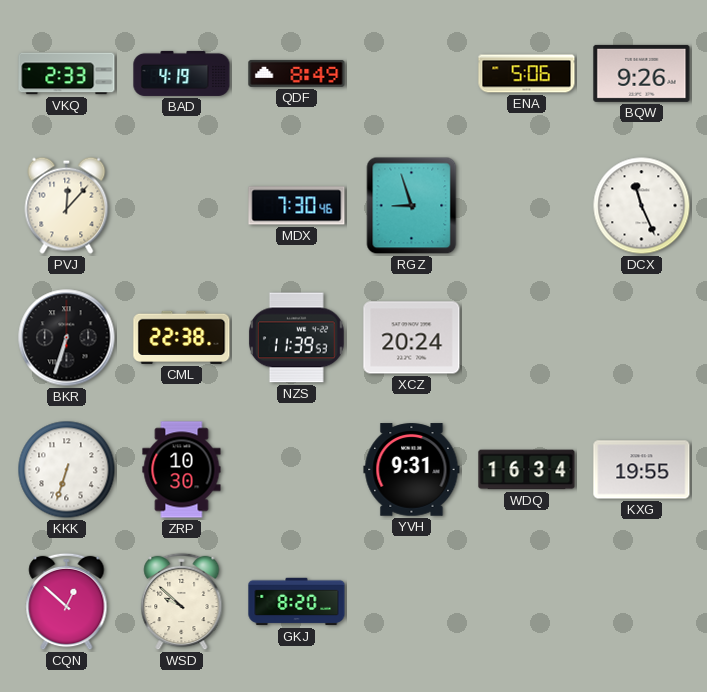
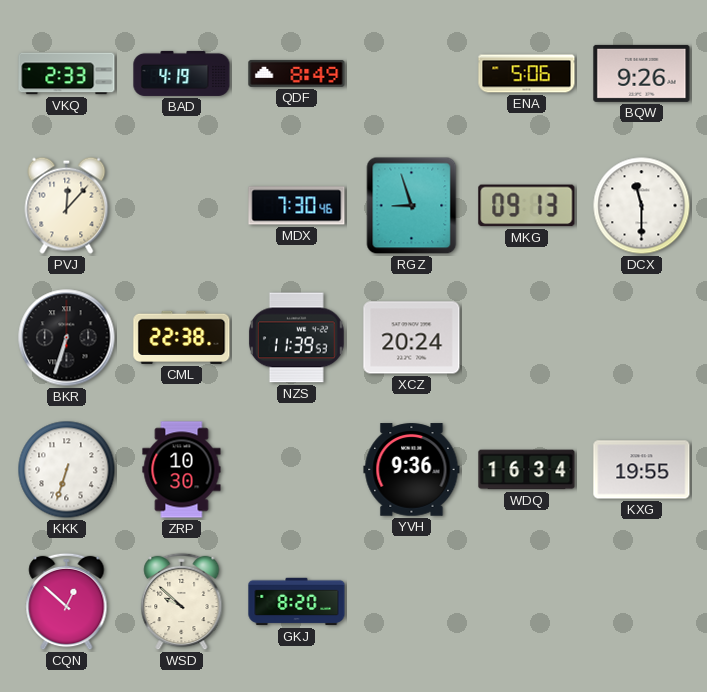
MKG: none -> 09:13
DCX: 11:26 -> 11:30
YVH: 9:31 -> 9:36
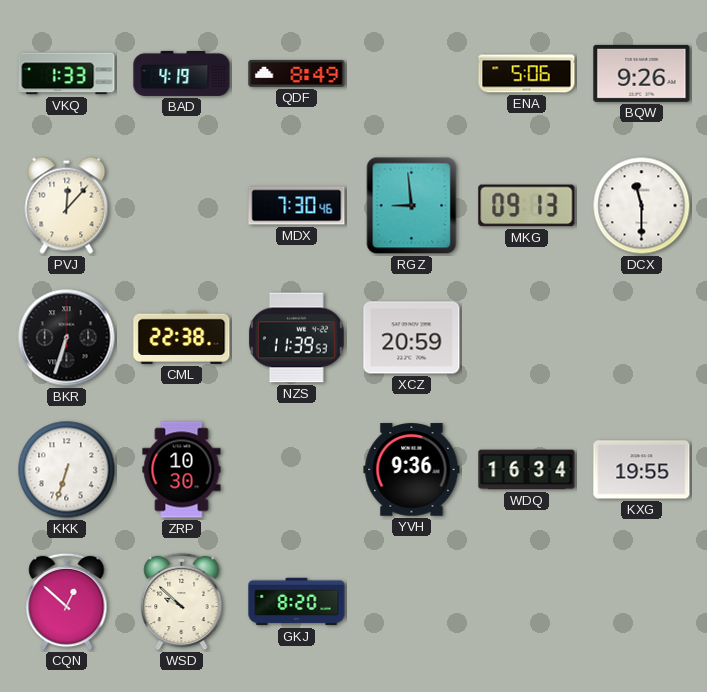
VKQ: 2:33 -> 1:33
RGZ: 8:57 -> 8:59
XCZ: 20:24 -> 20:59
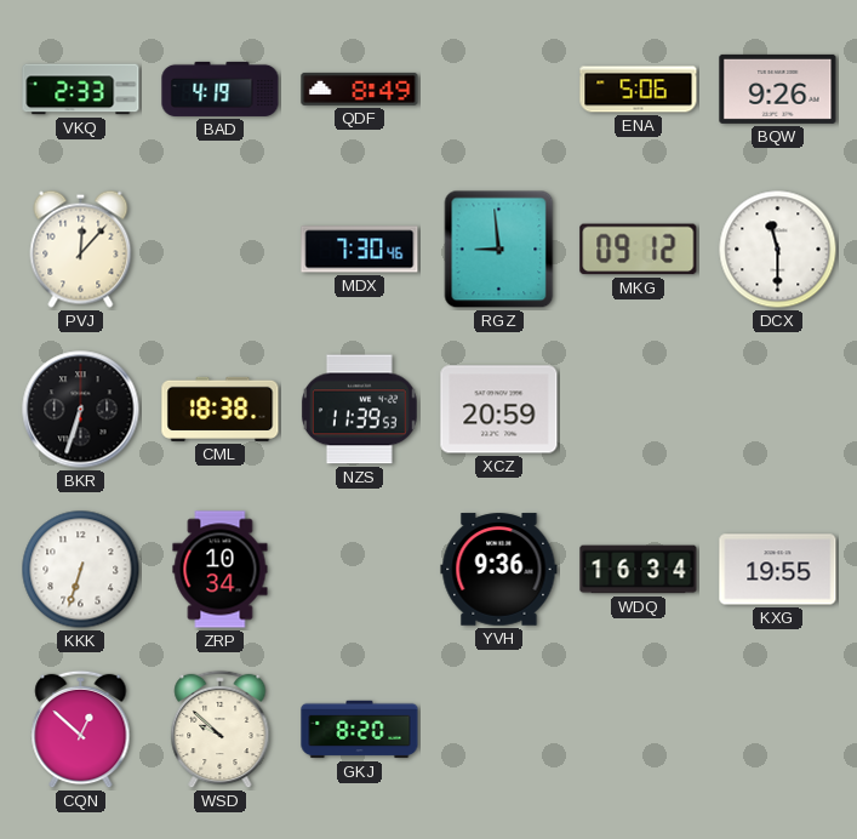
VKQ: 1:33 -> 2:33
MKG: 09:13 -> 09:12
CML: 22:38 -> 18:38
ZRP: 10:30 -> 10:34
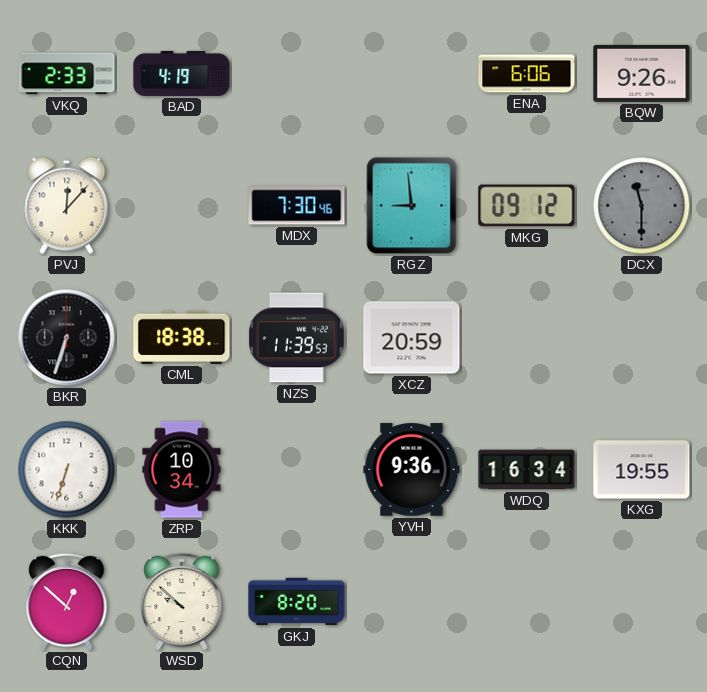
QDF: 8:49 -> none
ENA: 5:06 -> 6:06
DCX dial: white -> grey
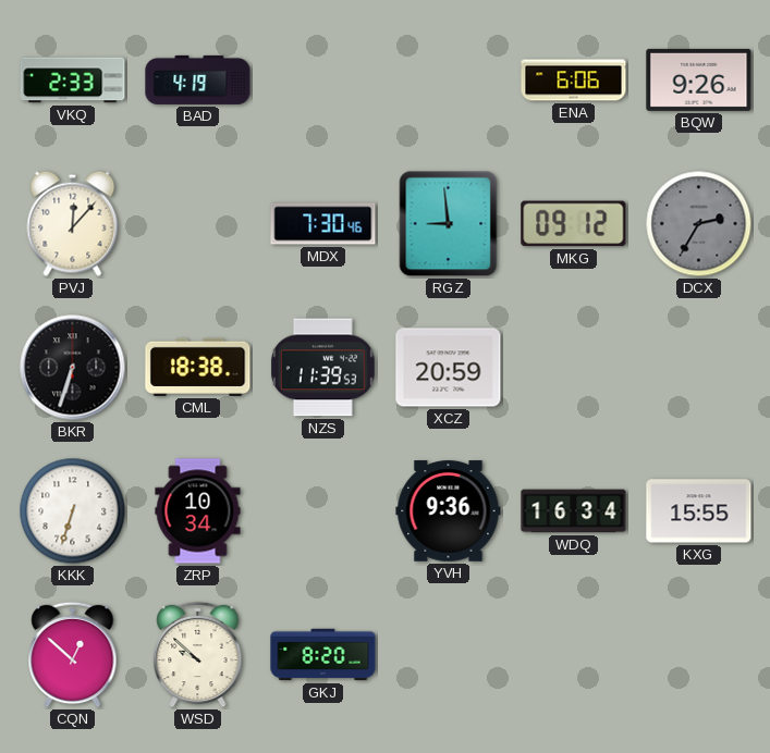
DCX: 11:30 -> 2:35
KXG: 19:55 -> 15:55
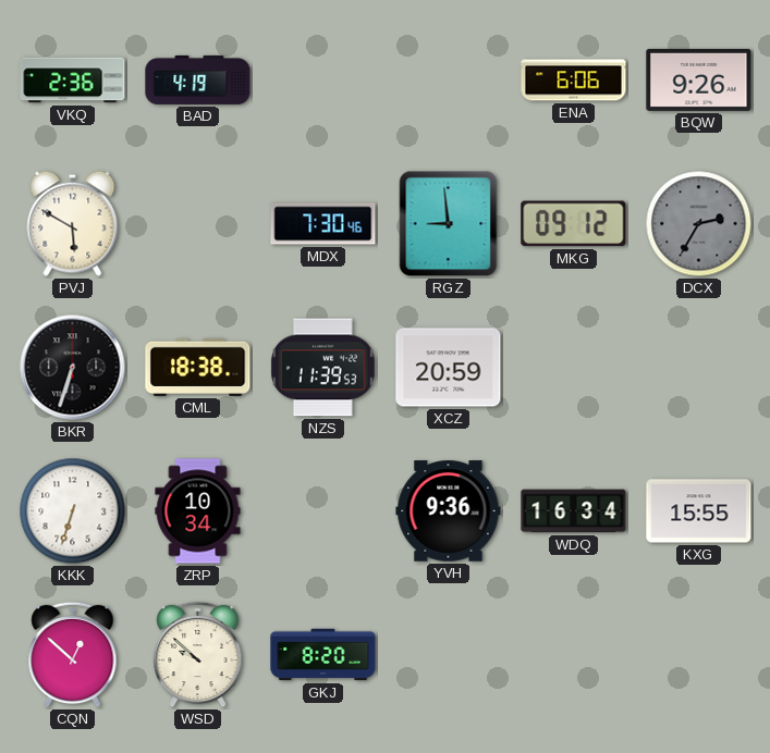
VKQ: 2:33 -> 2:36
PVJ: 12:07 -> 5:50
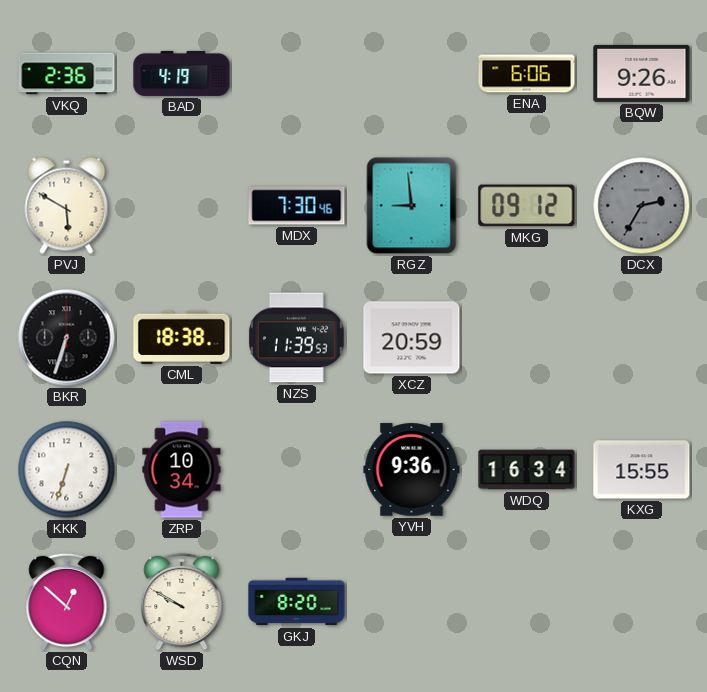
WSD: 9:52 -> 9:50
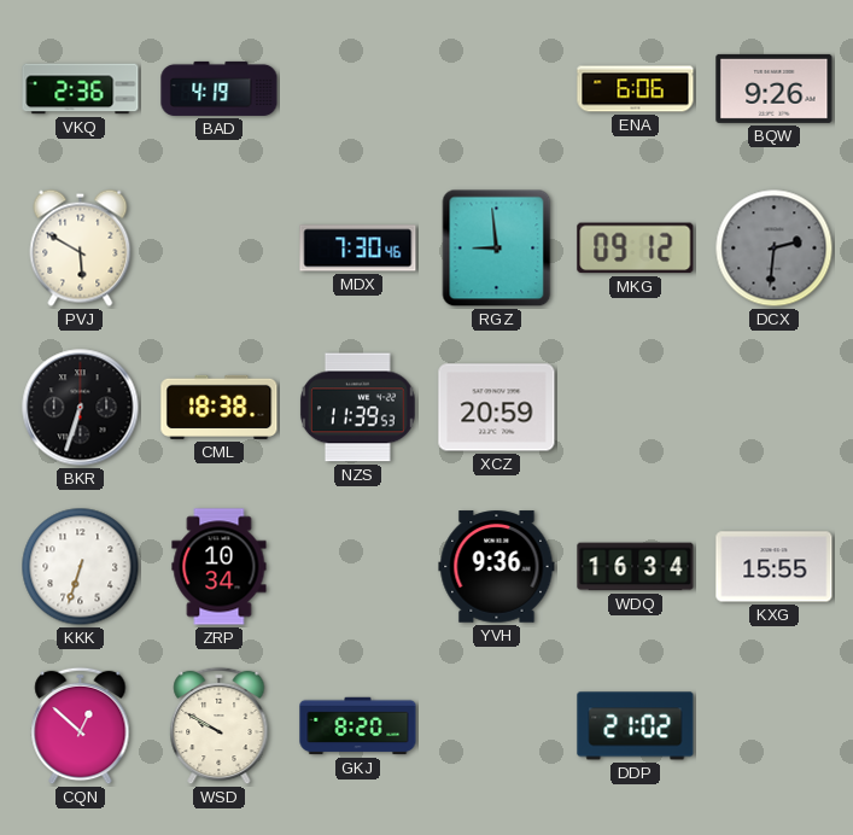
DCX: 2:35 -> 2:31
DDP: none -> 21:02
